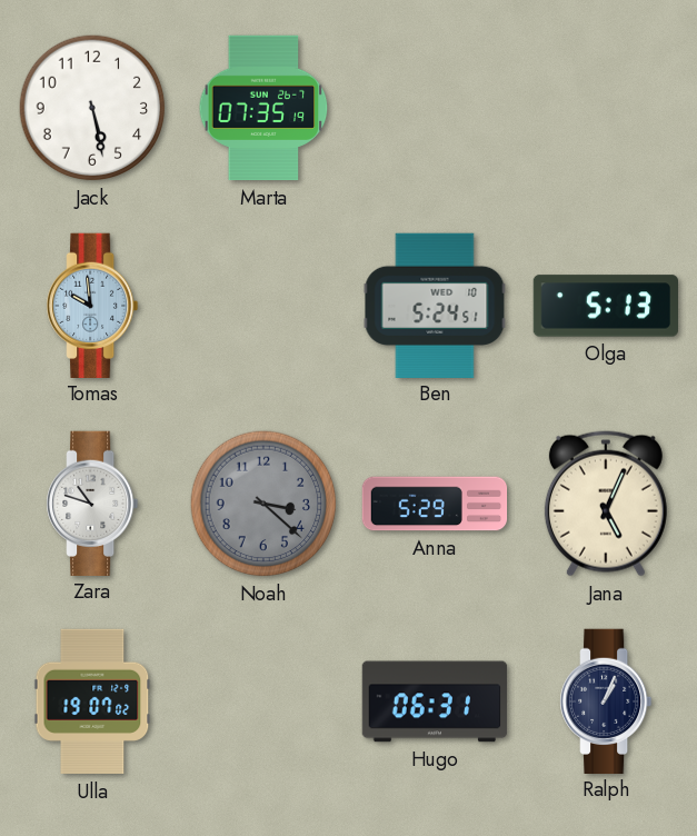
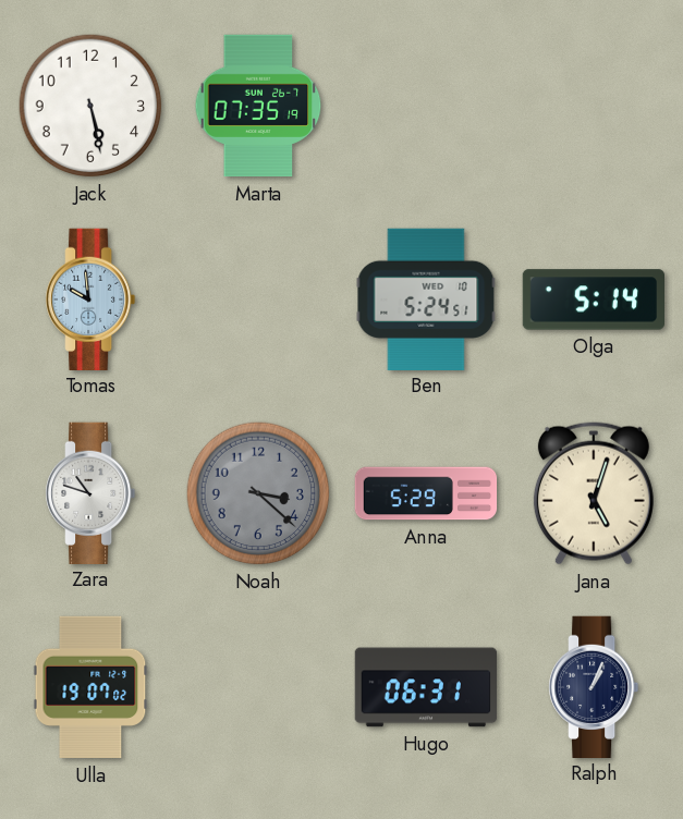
Olga: 5:13 -> 5:14
Jana: 5:04 -> 5:03
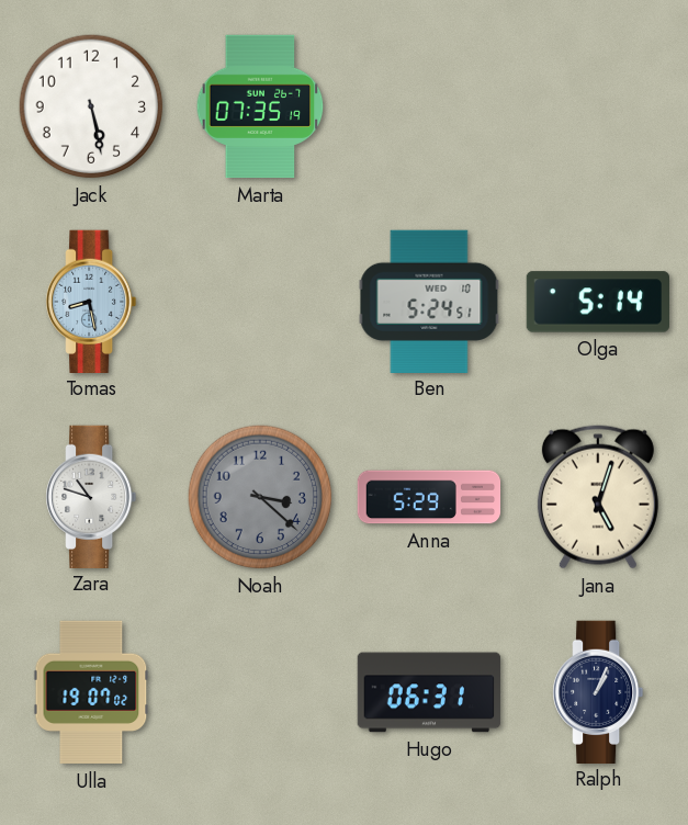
Tomas: 9:59 -> 8:28
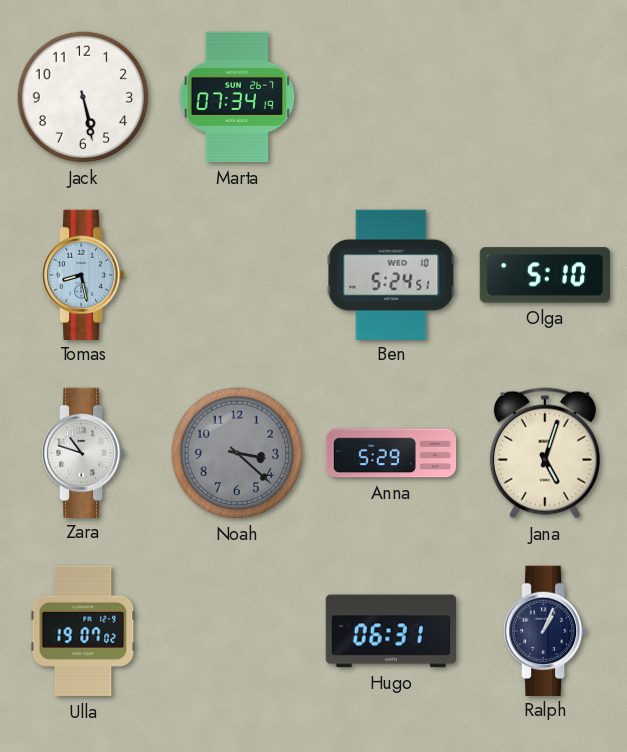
Marta: 07:35 -> 07:34
Olga: 5:14 -> 5:10
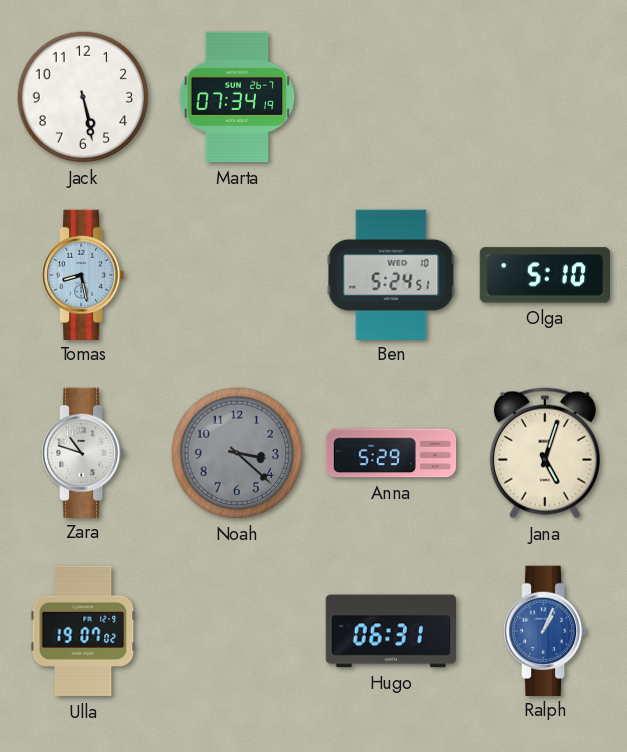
Ralph dial: navy -> blue
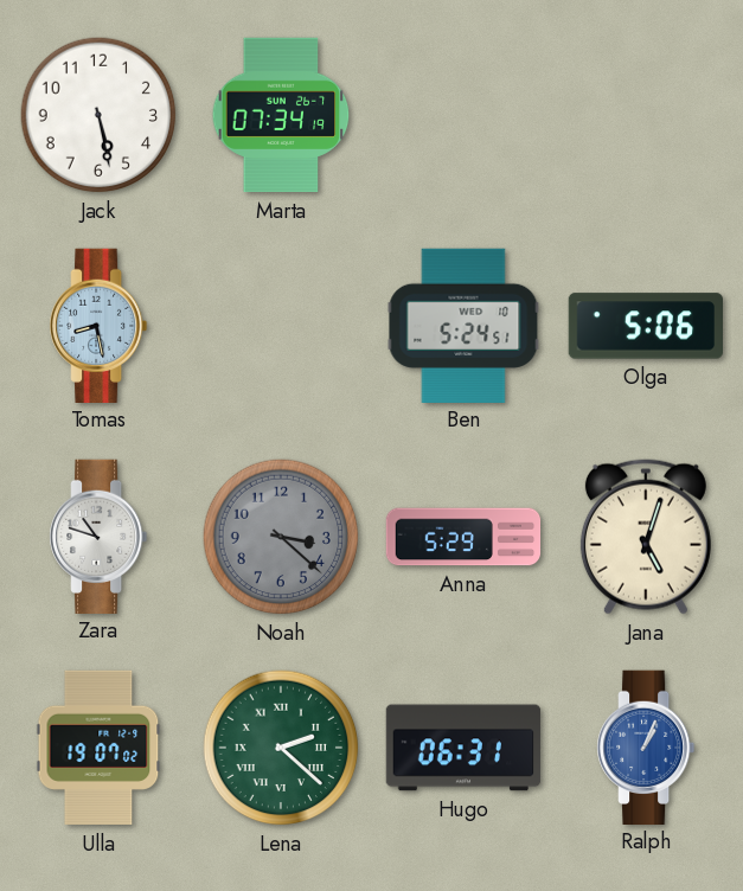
Olga: 5:10 -> 5:06
Lena: none -> 2:22
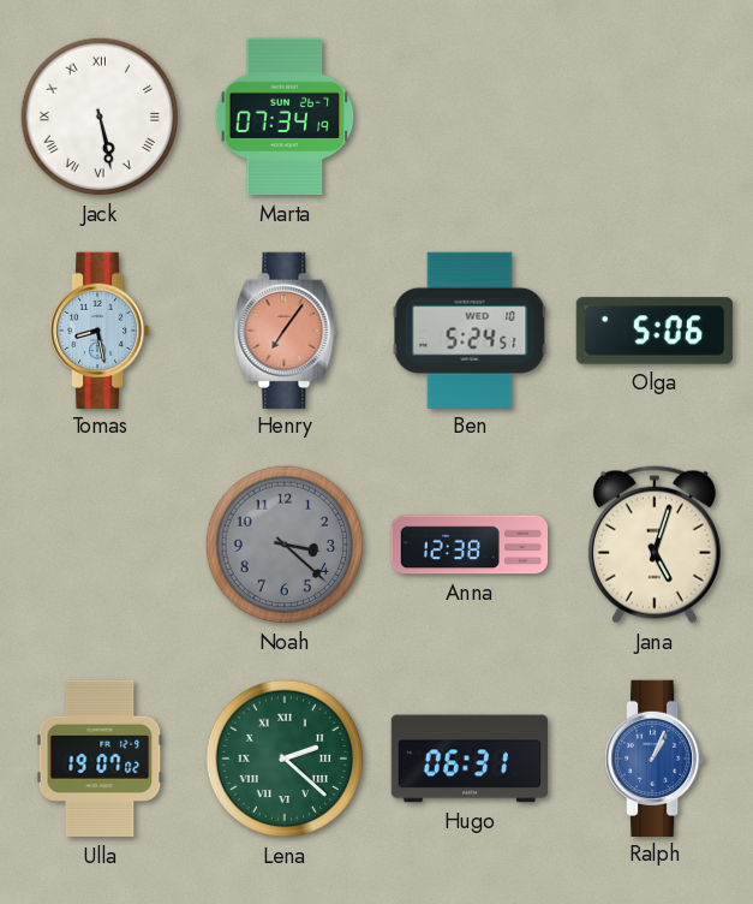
Jack numerals: Arabic -> Roman
Henry: none -> 7:06
Zara: 10:48 -> none
Anna: 5:29 -> 12:38
